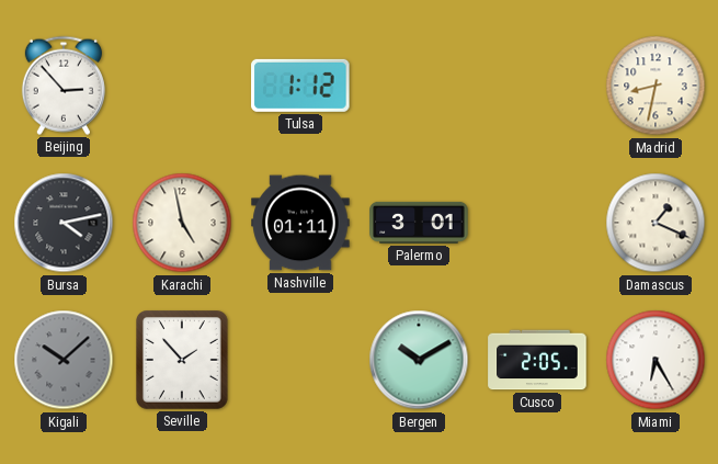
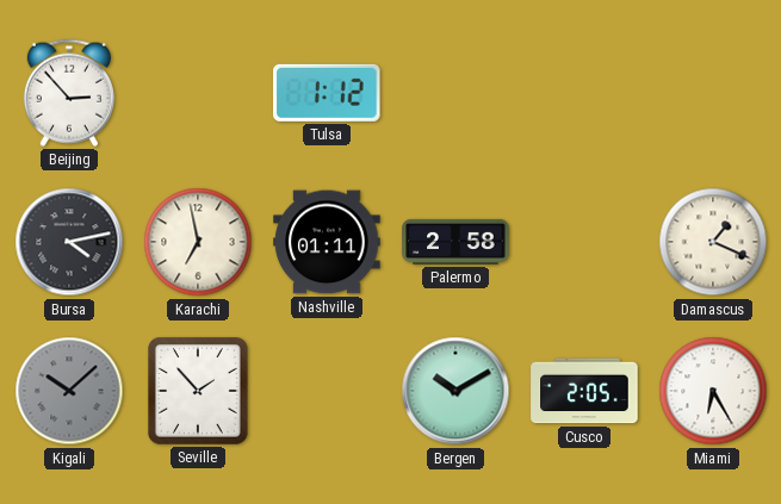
Madrid: 8:32 -> none
Karachi: 4:58 -> 6:58
Palermo: 3:01 -> 2:58
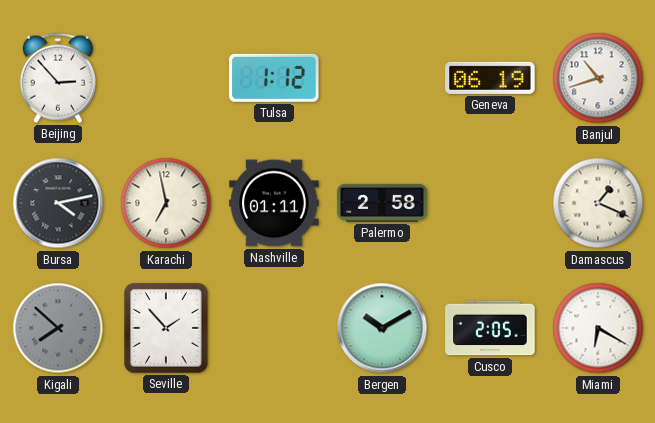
Geneva: none -> 06:19
Banjul: none -> 10:42
Kigali: 10:08 -> 7:52
Miami: 6:25 -> 6:20
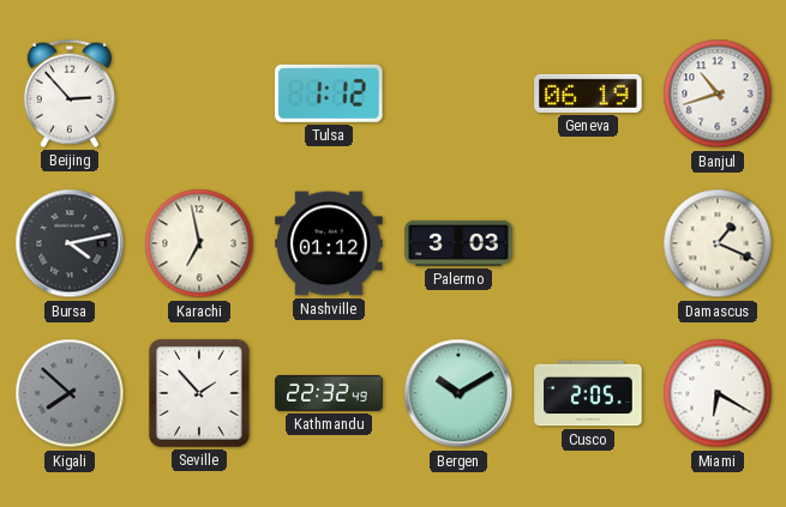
Nashville: 01:11 -> 01:12
Palermo: 2:58 -> 3:03
Kathmandu: none -> 22:32
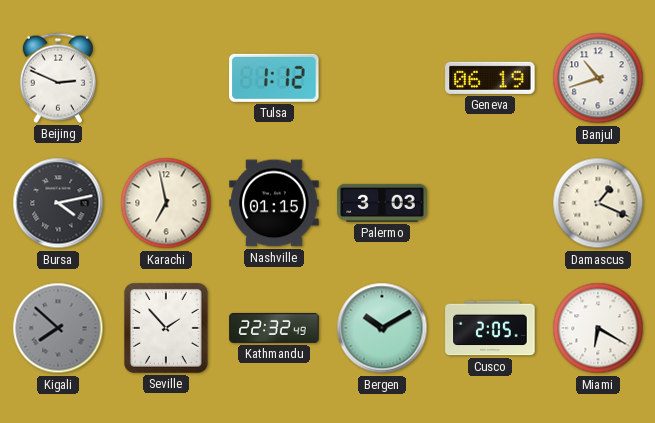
Beijing: 2:53 -> 2:49
Nashville: 01:12 -> 01:15
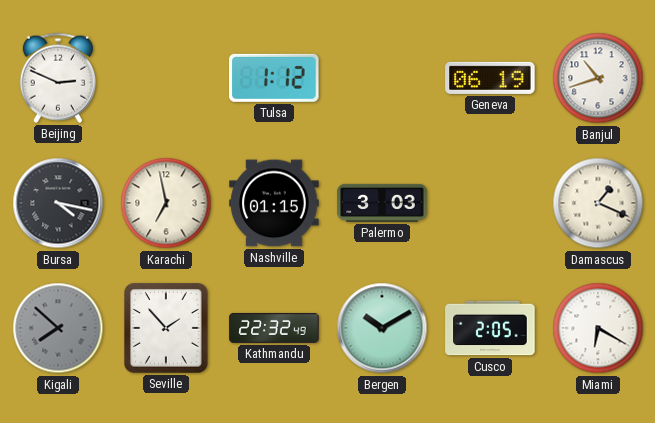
Bursa: 4:13 -> 4:17
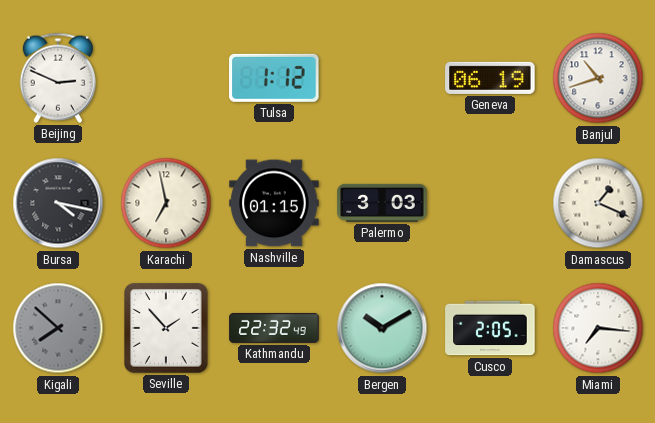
Miami: 6:20 -> 7:16
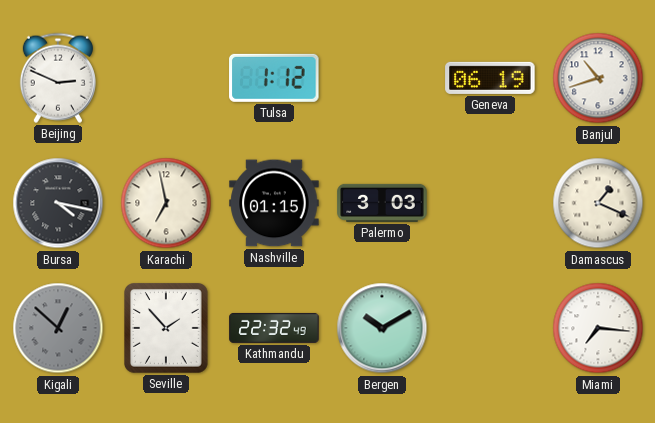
Kigali: 7:52 -> 12:52
Cusco: 2:05 -> none
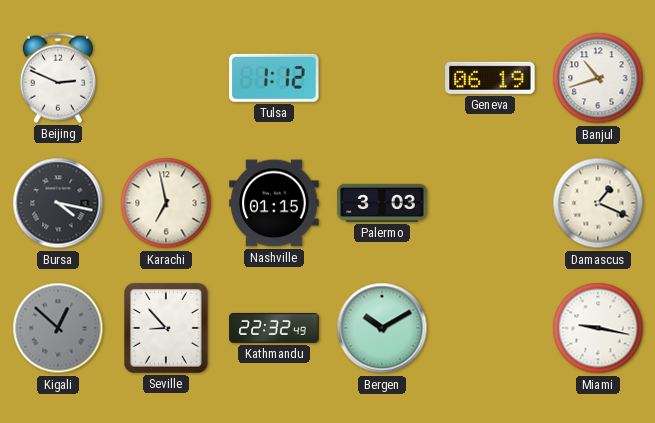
Seville: 1:53 -> 8:53
Miami: 7:16 -> 9:17
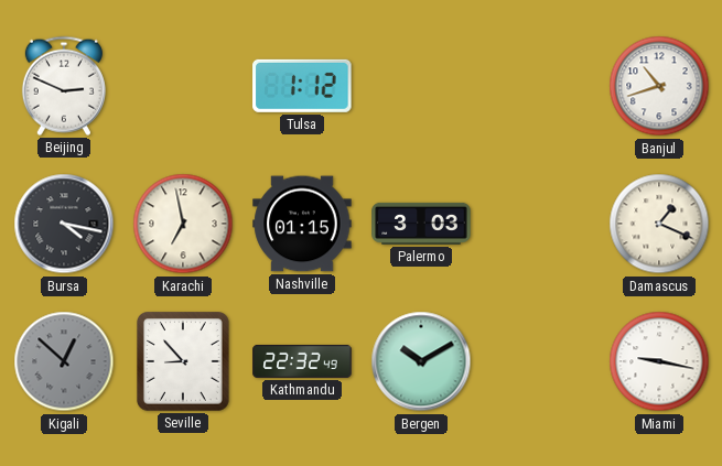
Geneva: 06:19 -> none
